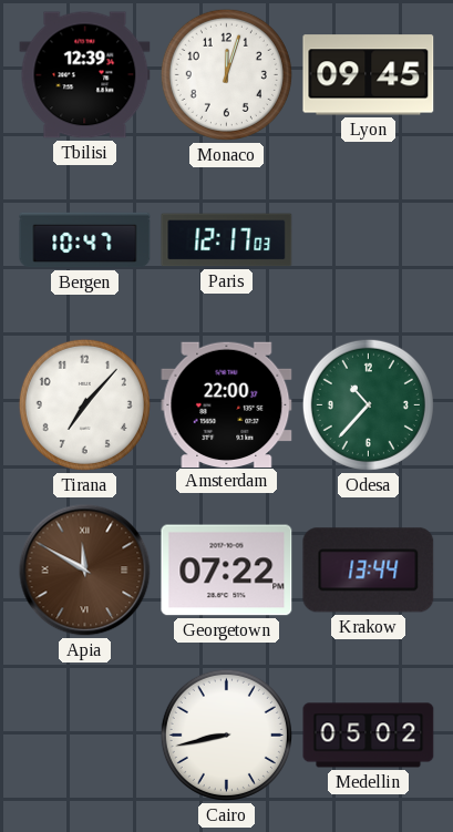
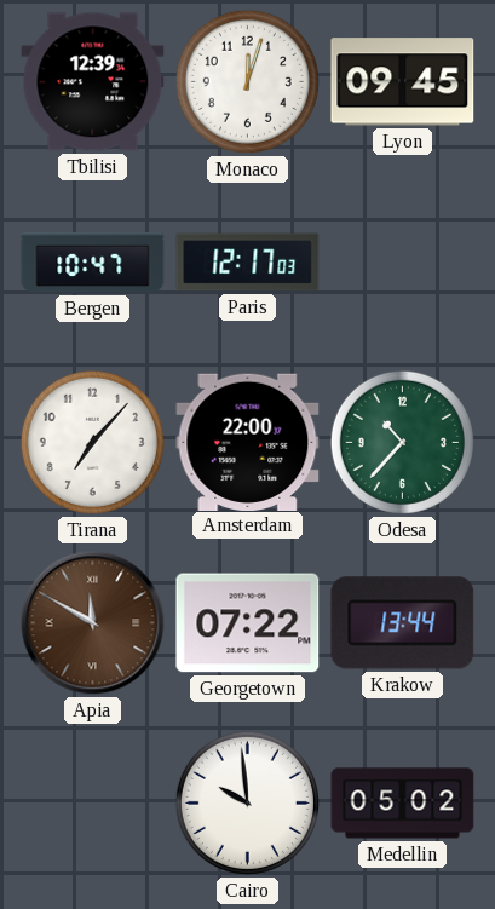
Cairo: 8:43 -> 9:59
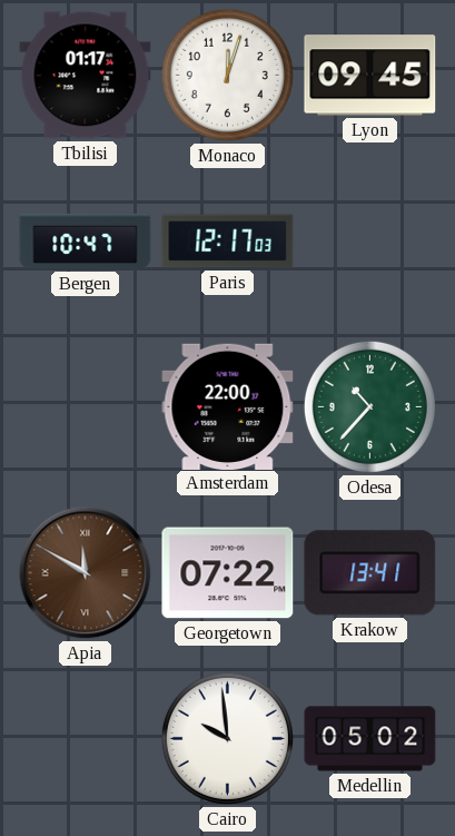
Tbilisi: 12:39 -> 01:17
Tirana: 7:07 -> none
Krakow: 13:44 -> 13:41
